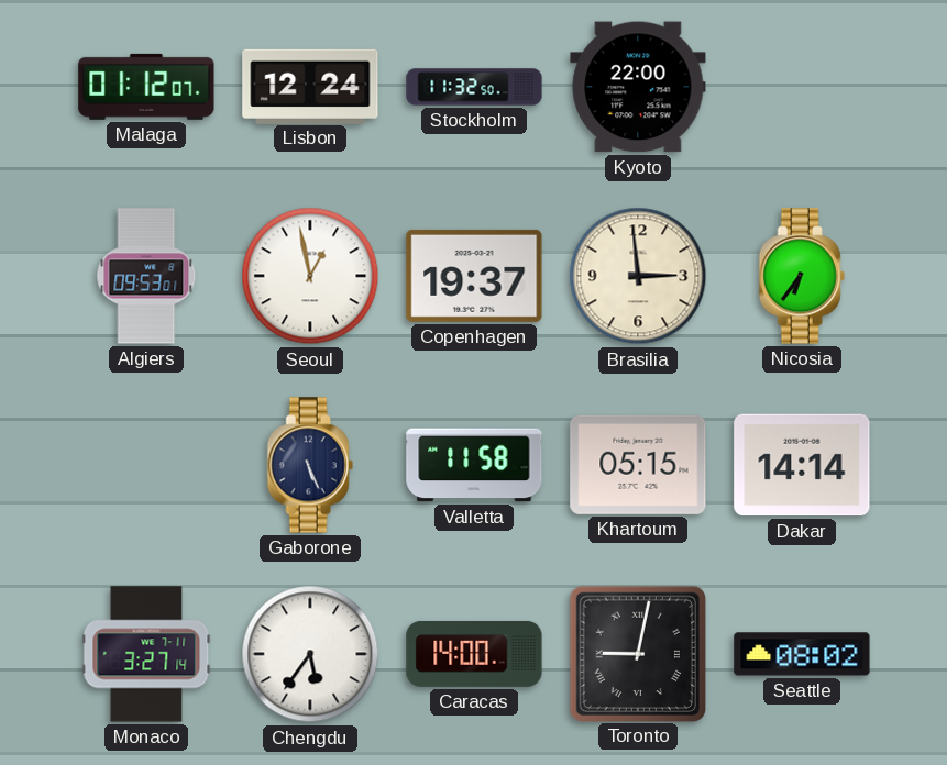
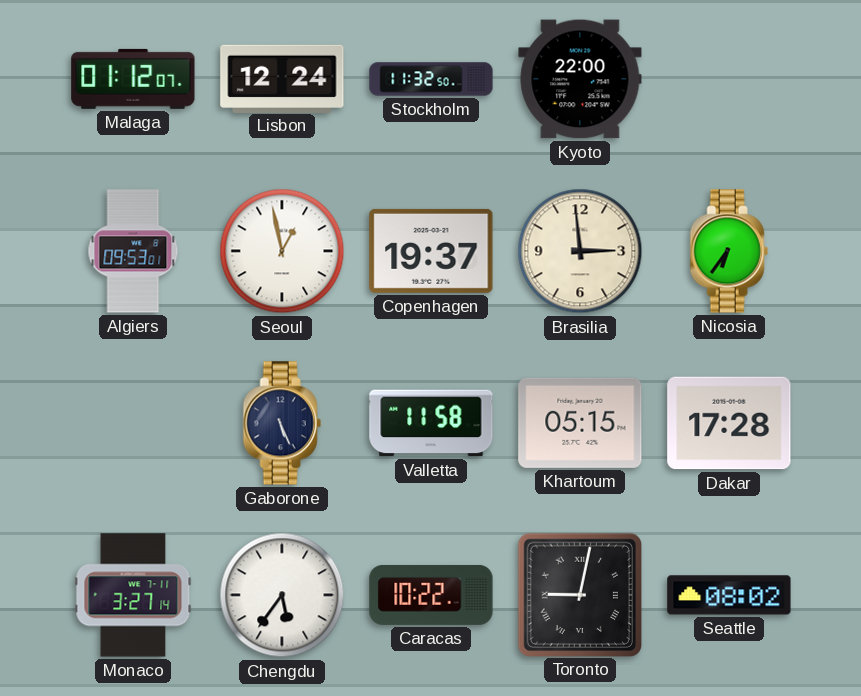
Dakar: 14:14 -> 17:28
Caracas: 14:00 -> 10:22
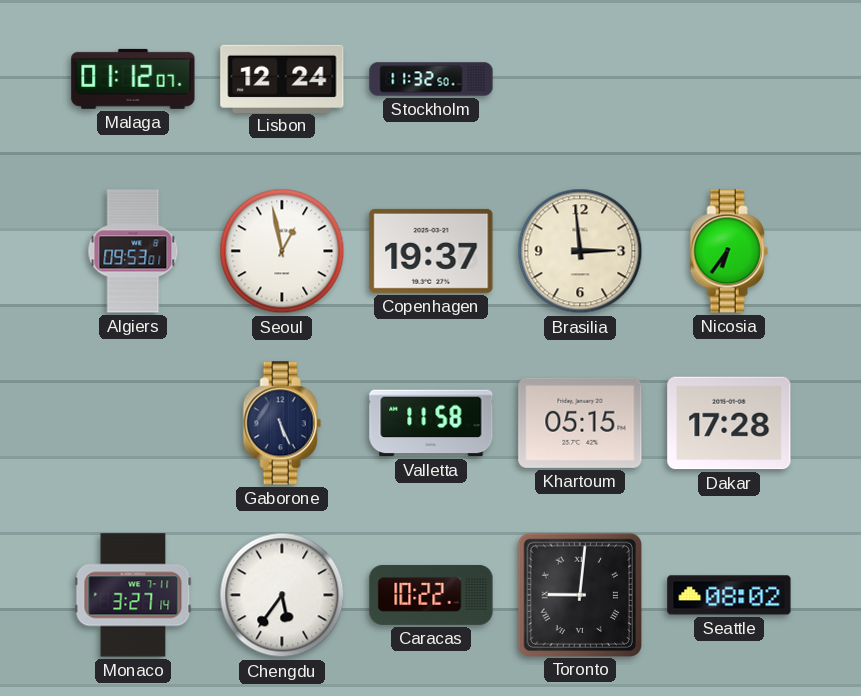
Kyoto: 22:00 -> none
Toronto: 9:02 -> 9:01
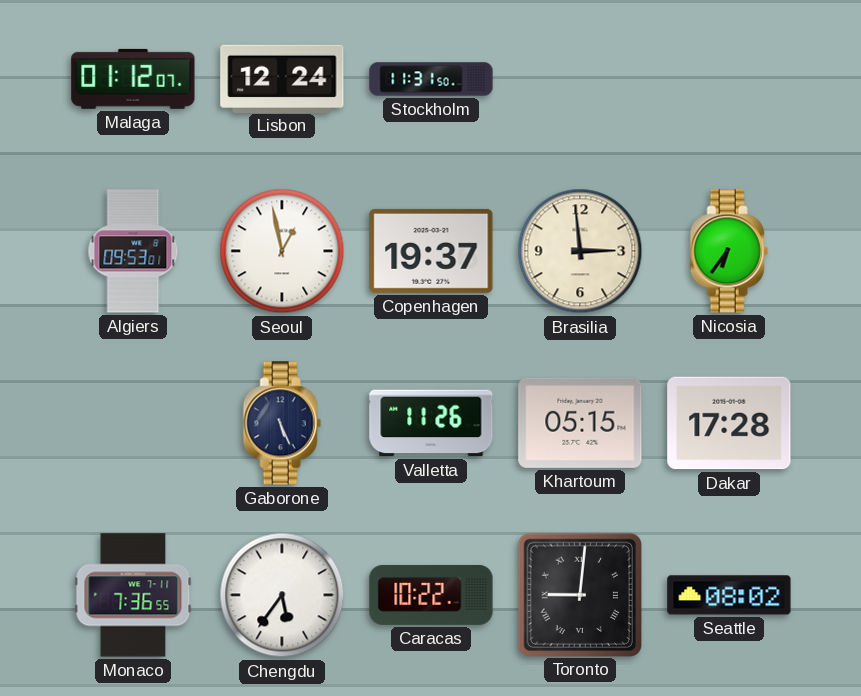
Stockholm: 11:32 -> 11:31
Valletta: 11:58 -> 11:26
Monaco: 3:27 -> 7:36
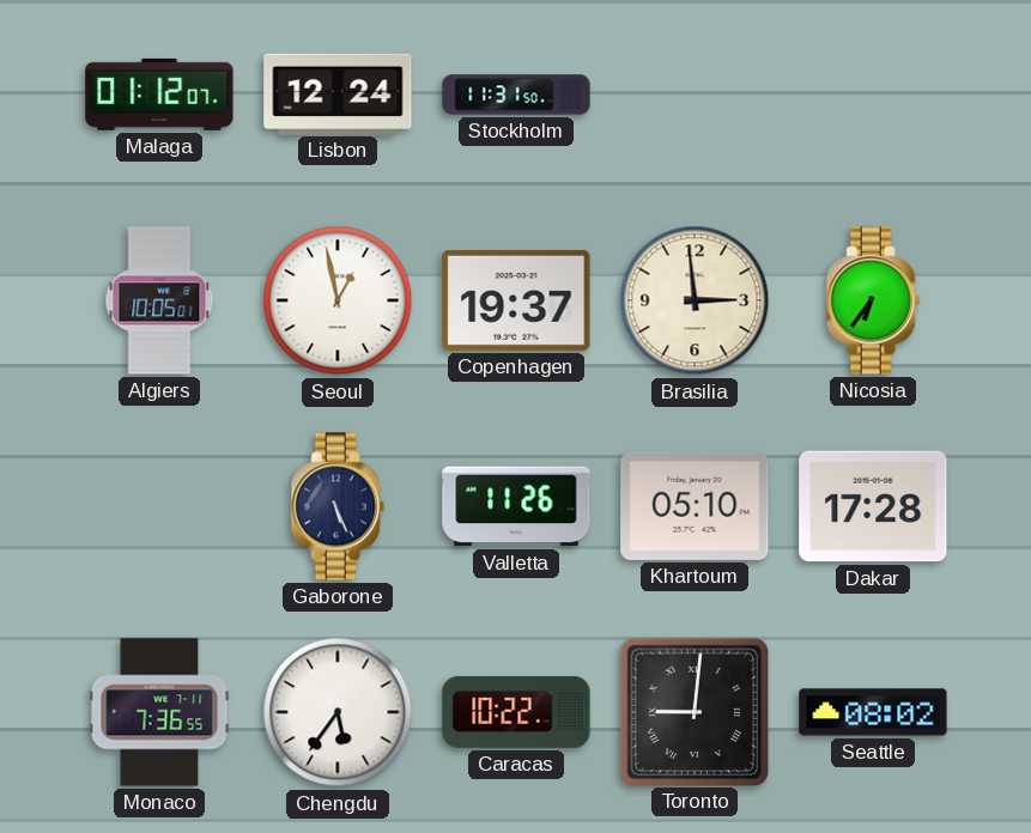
Algiers: 09:53 -> 10:05
Khartoum: 05:15 -> 05:10
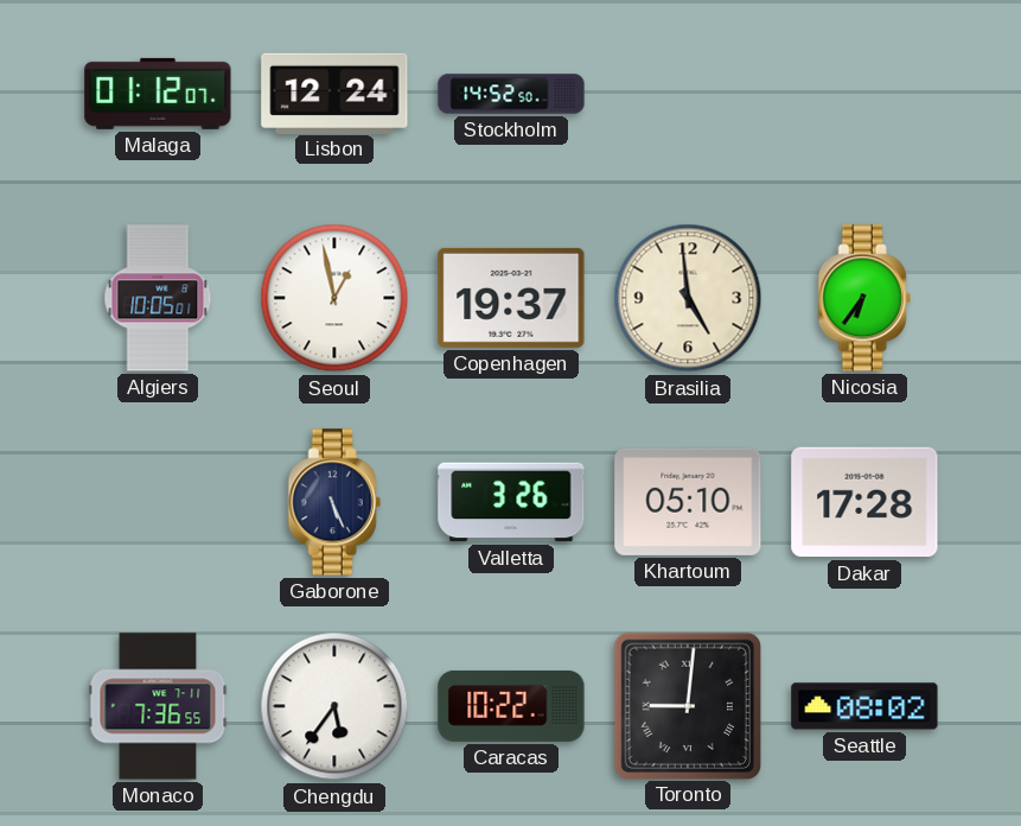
Stockholm: 11:31 -> 14:52
Brasilia: 2:59 -> 4:59
Valletta: 11:26 -> 3:26
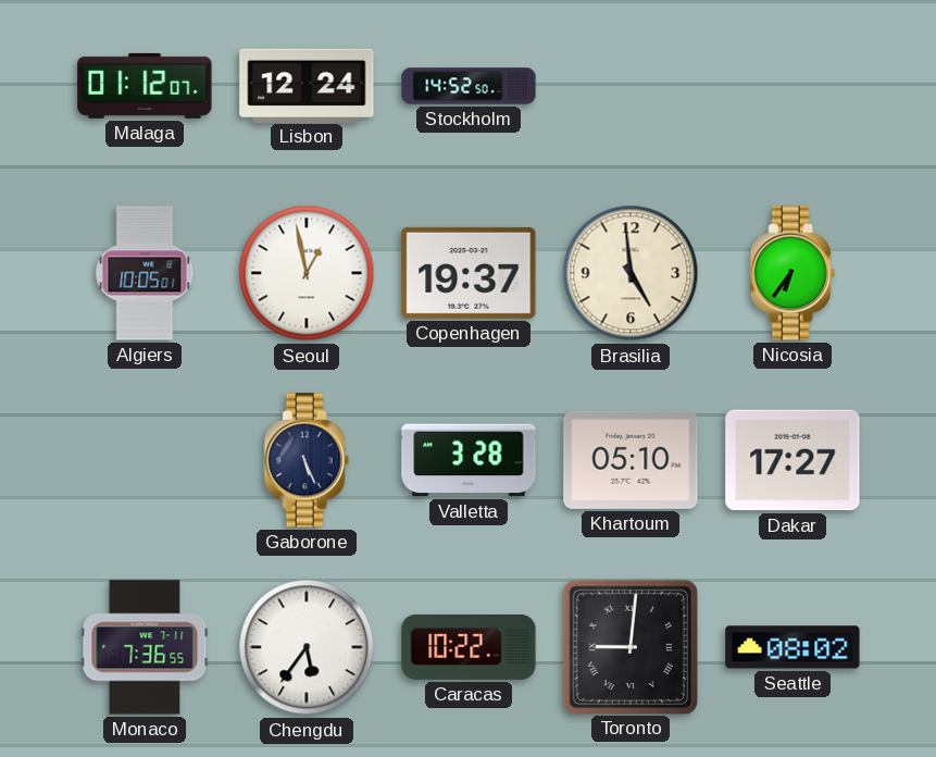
Valletta: 3:26 -> 3:28
Dakar: 17:28 -> 17:27
